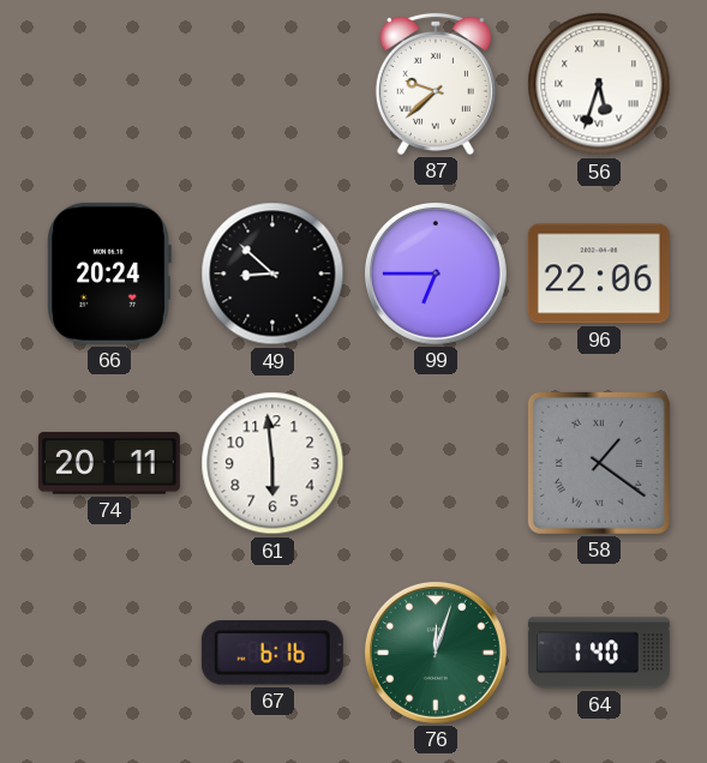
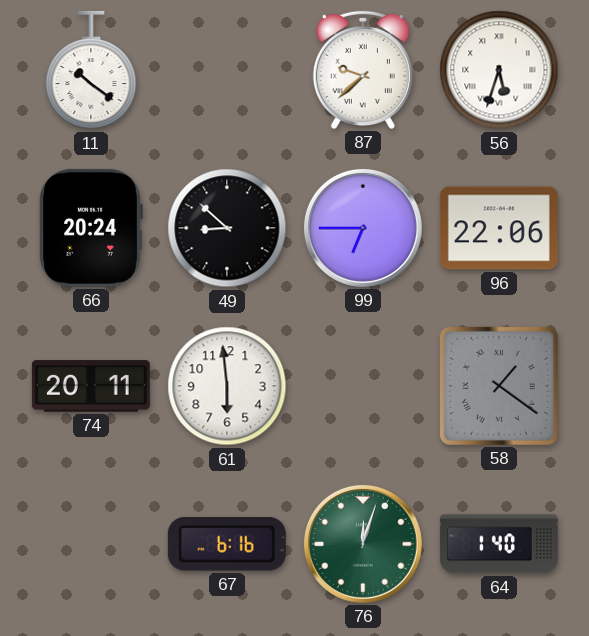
11: none -> 10:21
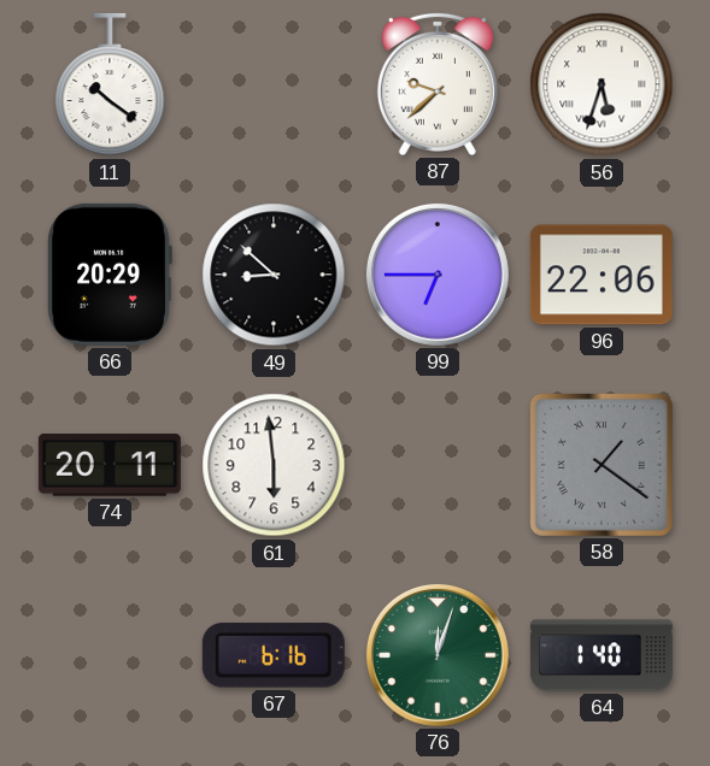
66: 20:24 -> 20:29
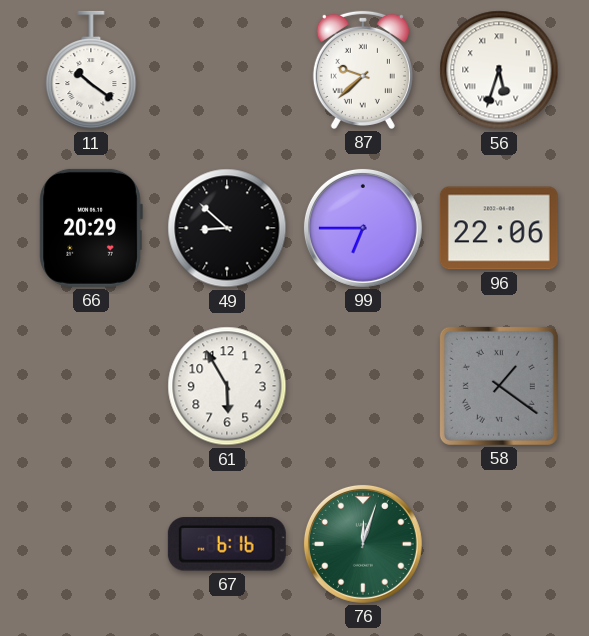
74: 20:11 -> none
61: 5:59 -> 5:55
64: 1:40 -> none
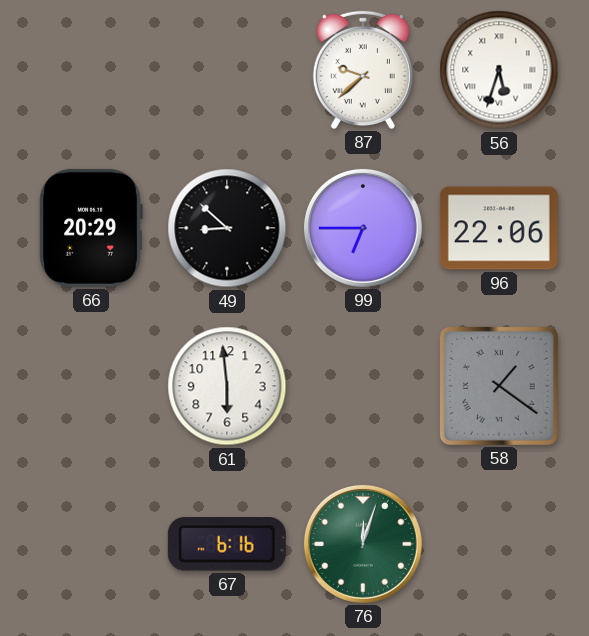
11: 10:21 -> none
61: 5:55 -> 5:59
